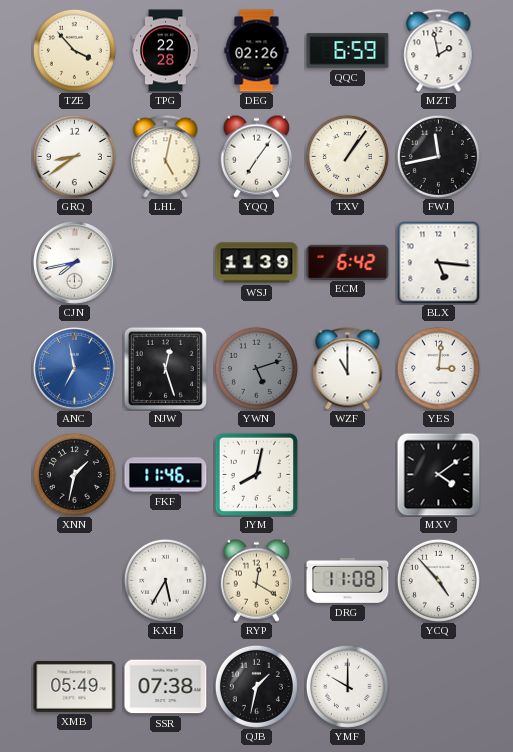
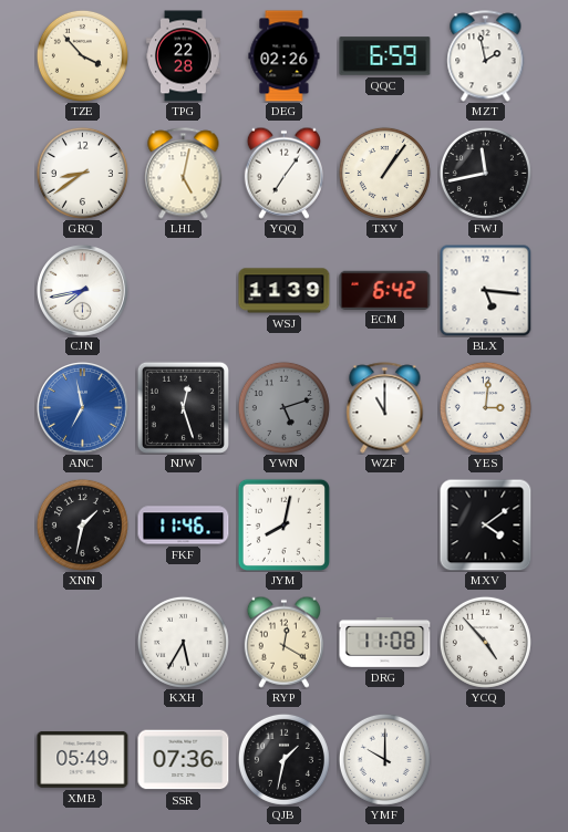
SSR: 07:38 -> 07:36
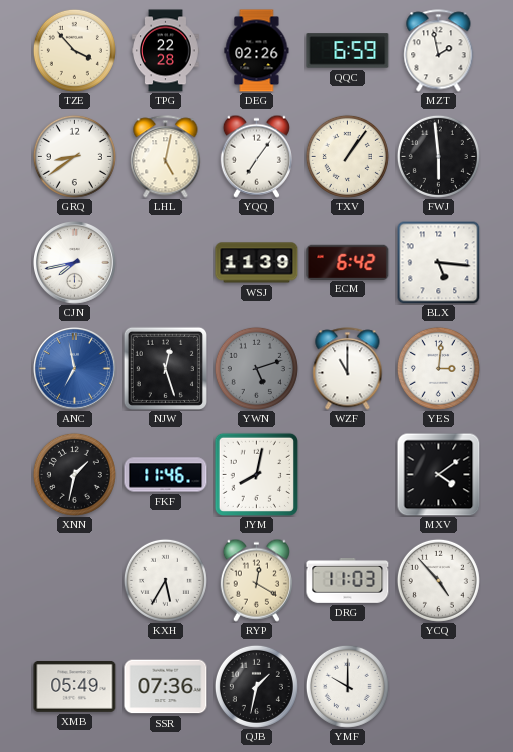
FWJ: 11:43 -> 5:59
DRG: 11:08 -> 11:03
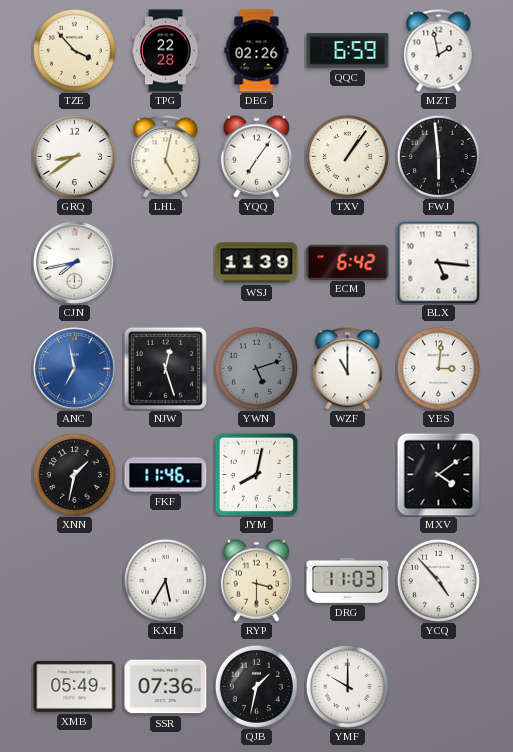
RYP: 12:20 -> 3:30
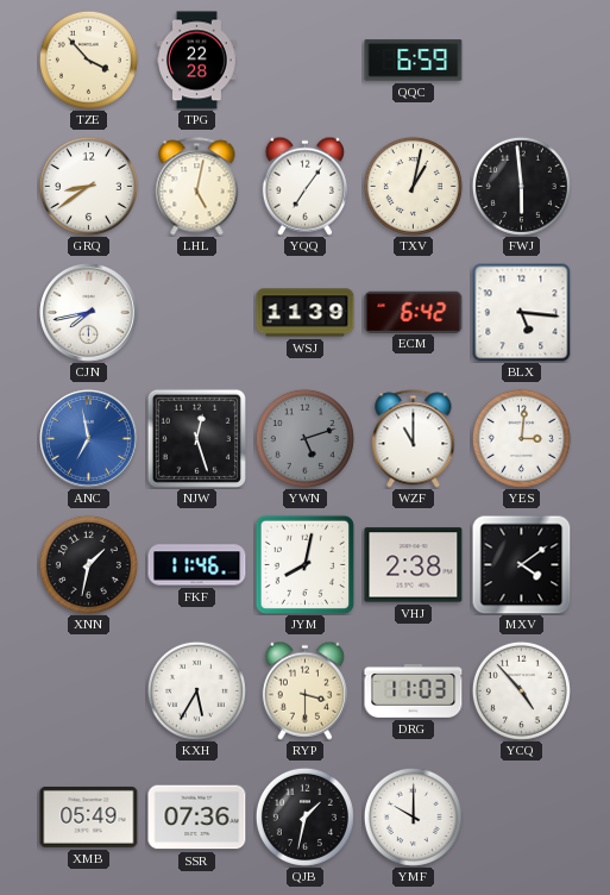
DEG: 02:26 -> none
MZT: 1:58 -> none
TXV: 1:06 -> 1:02
VHJ: none -> 2:38
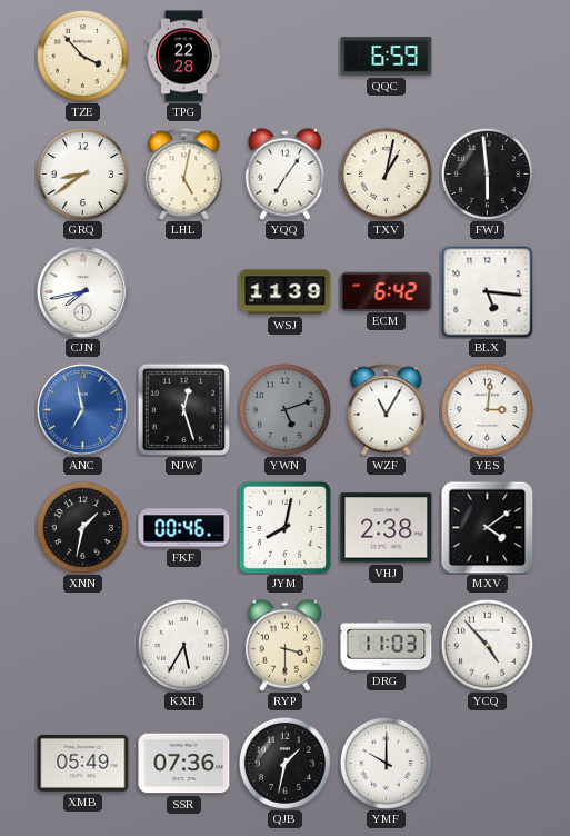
WZF: 11:00 -> 11:05
FKF: 11:46 -> 00:46
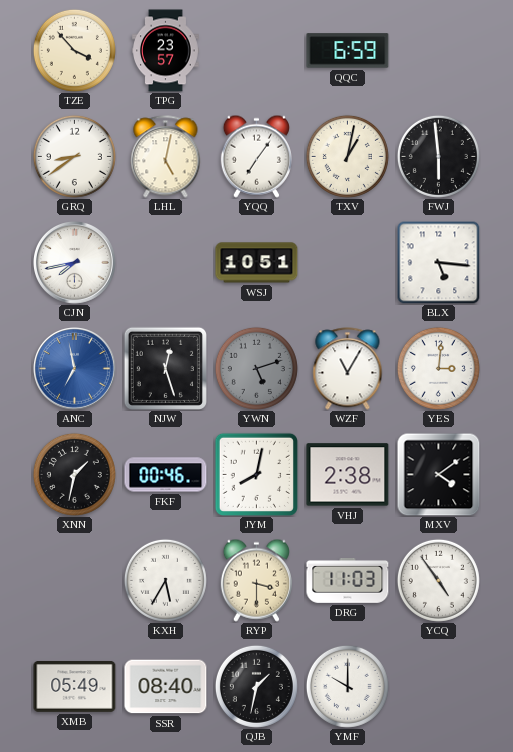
TPG: 22:28 -> 23:57
WSJ: 11:39 -> 10:51
ECM: 6:42 -> none
YCQ: 4:53 -> 4:54
SSR: 07:36 -> 08:40
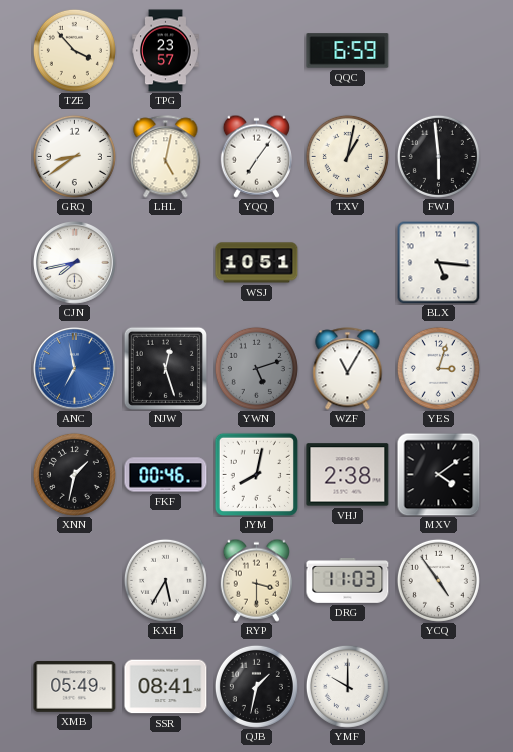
YES: 3:01 -> 3:03
SSR: 08:40 -> 08:41
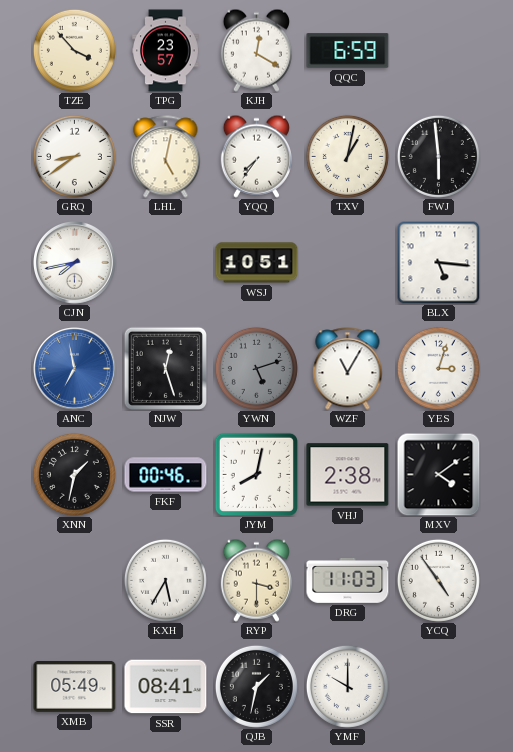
KJH: none -> 12:20
YQQ: 7:06 -> 7:36
